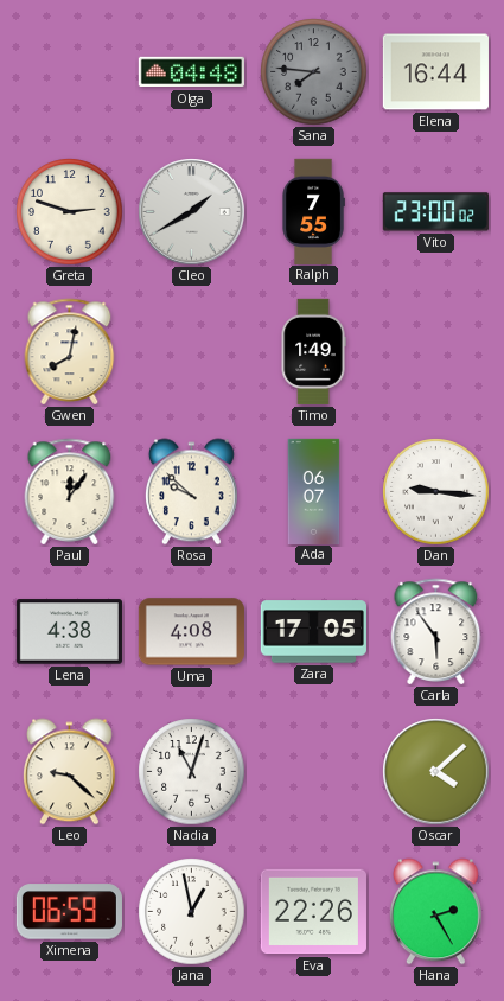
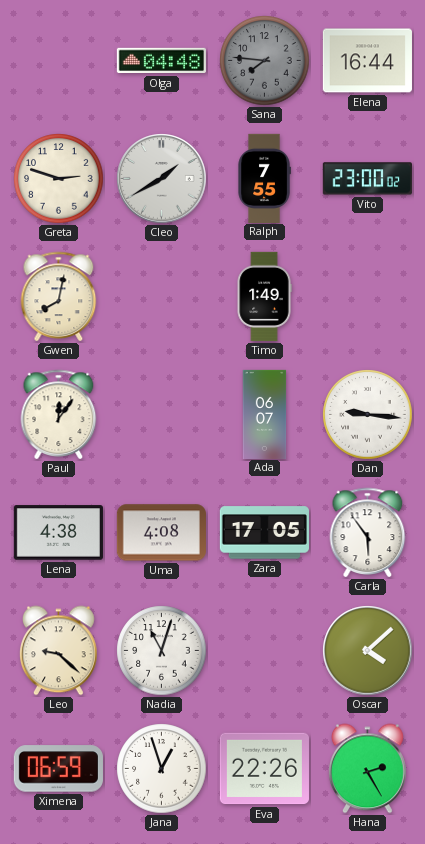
Rosa: 9:52 -> none
Jana: 12:58 -> 12:57
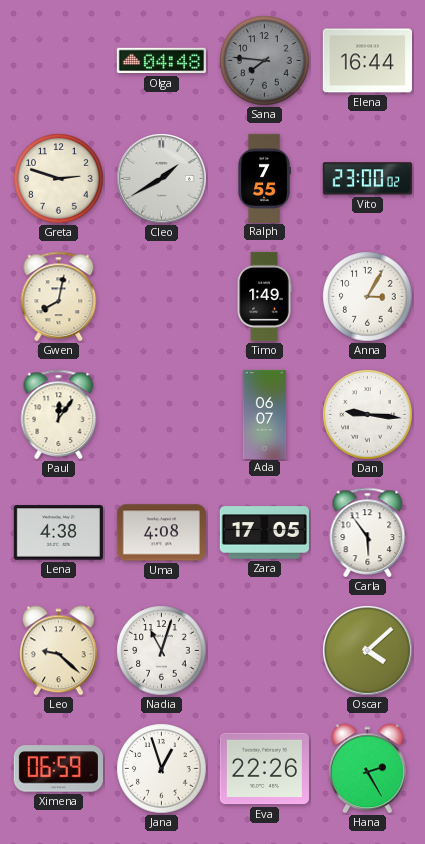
Anna: none -> 3:05
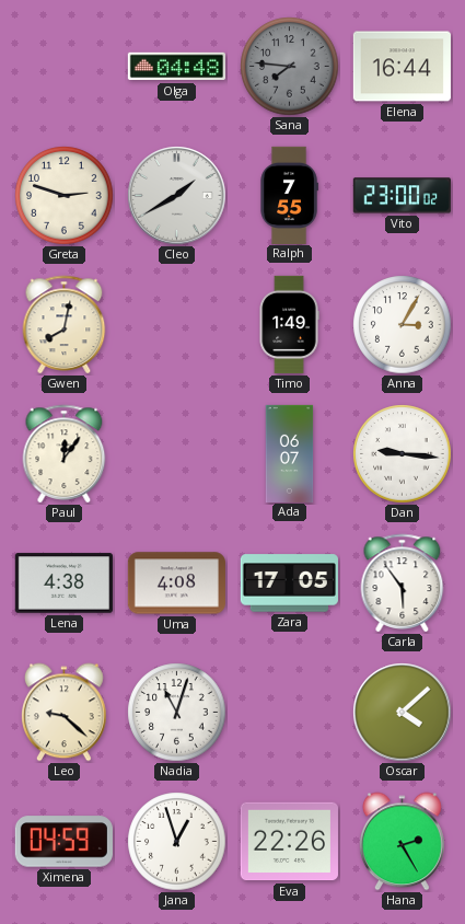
Ximena: 06:59 -> 04:59
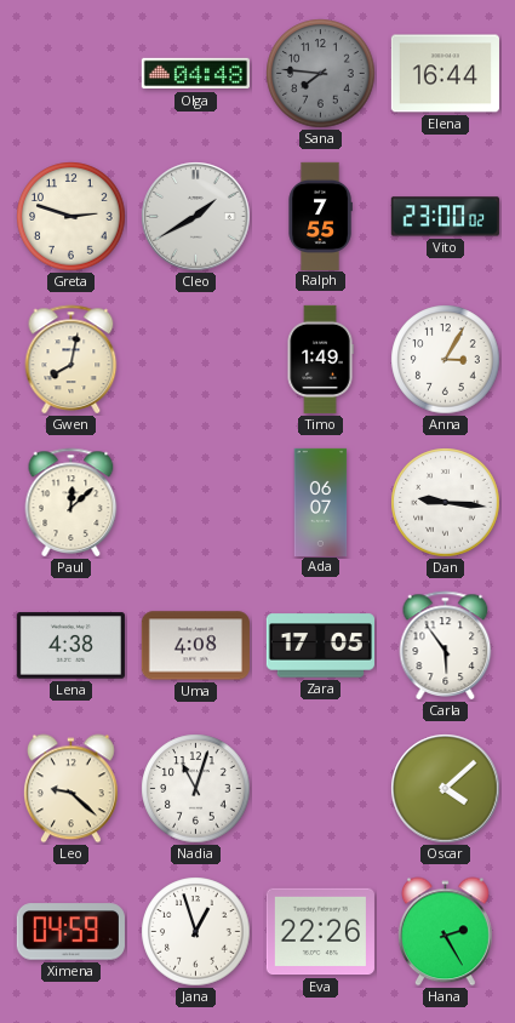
Paul: 12:06 -> 12:08
